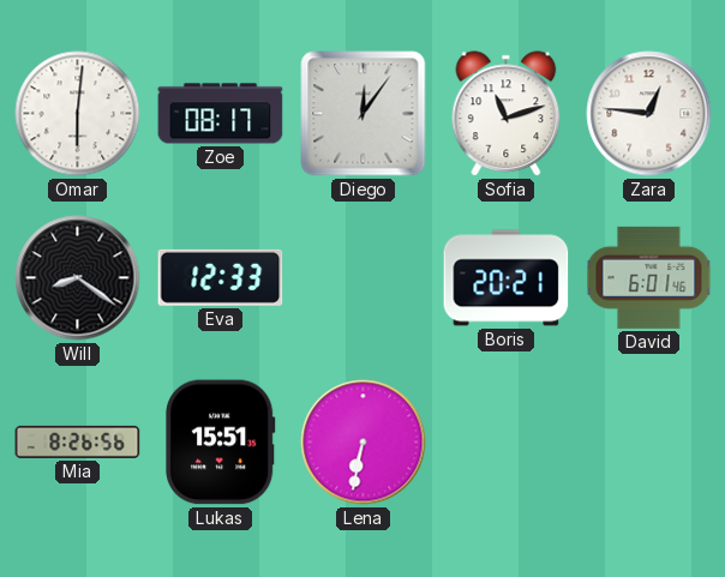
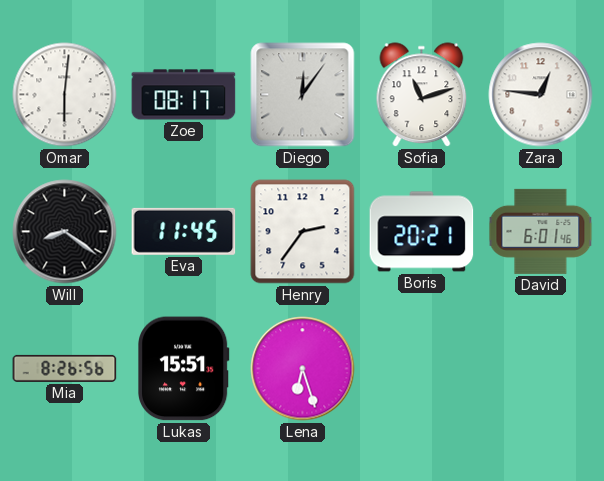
Eva: 12:33 -> 11:45
Henry: none -> 2:36
Lena: 6:32 -> 6:27
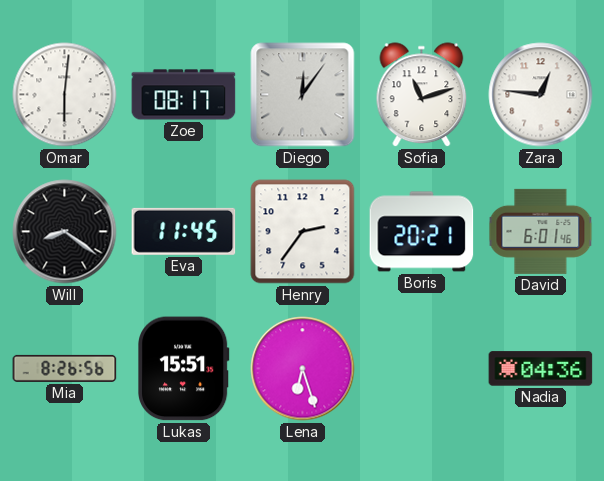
Nadia: none -> 04:36
